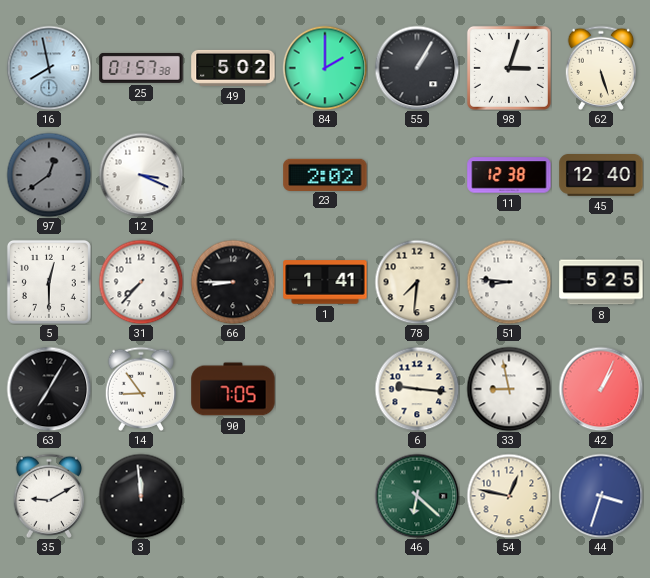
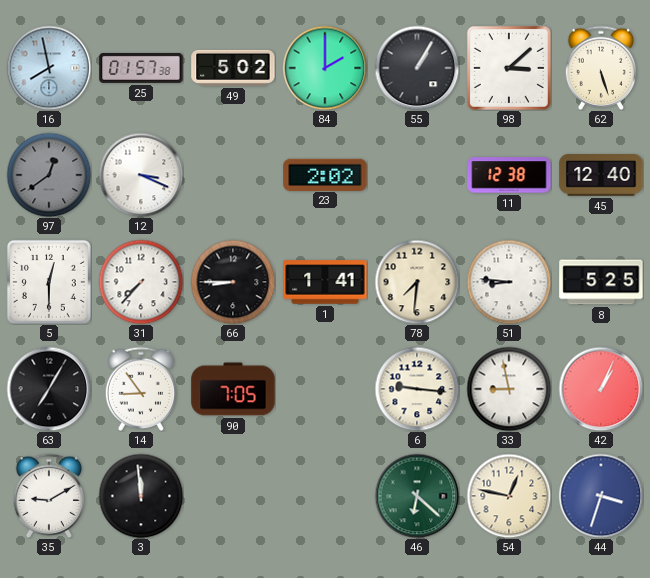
98: 3:03 -> 3:08
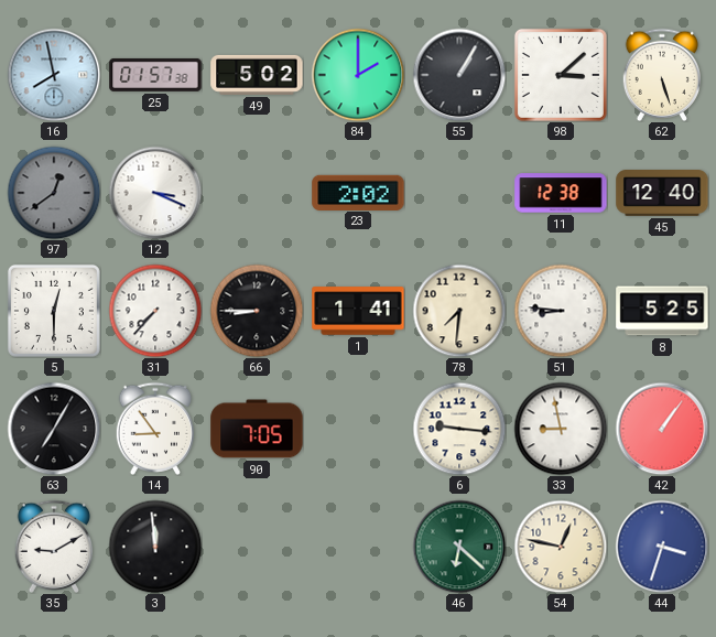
42: 1:04 -> 1:06
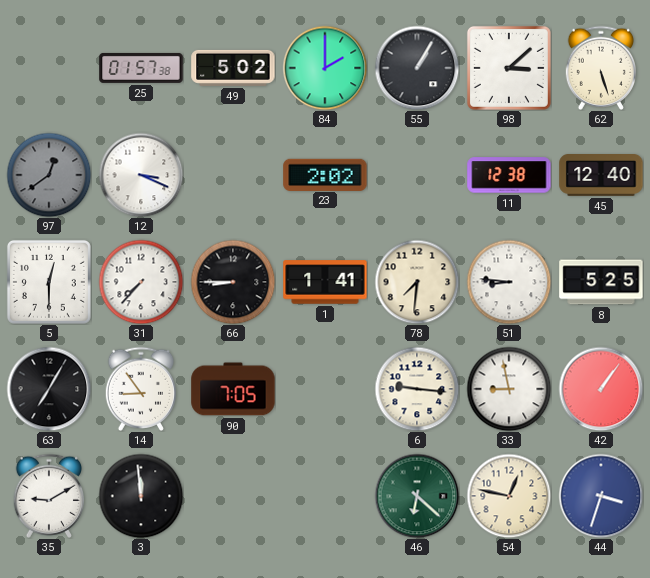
16: 7:58 -> none
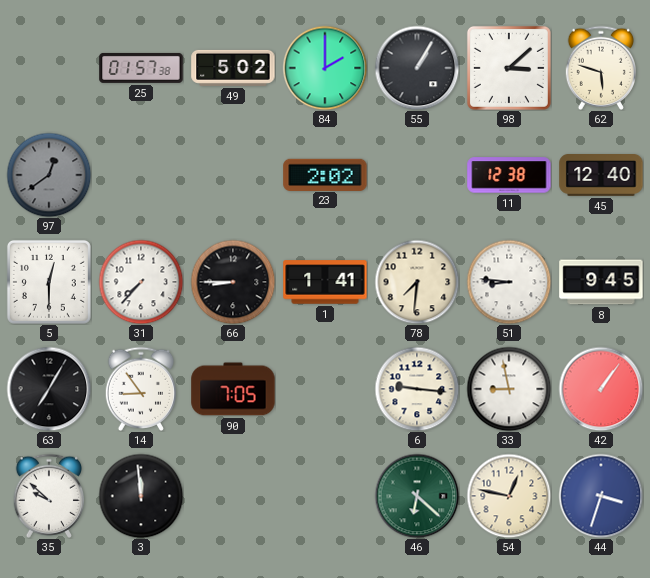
62: 5:27 -> 5:48
12: 3:19 -> none
8: 5:25 -> 9:45
35: 9:10 -> 9:52
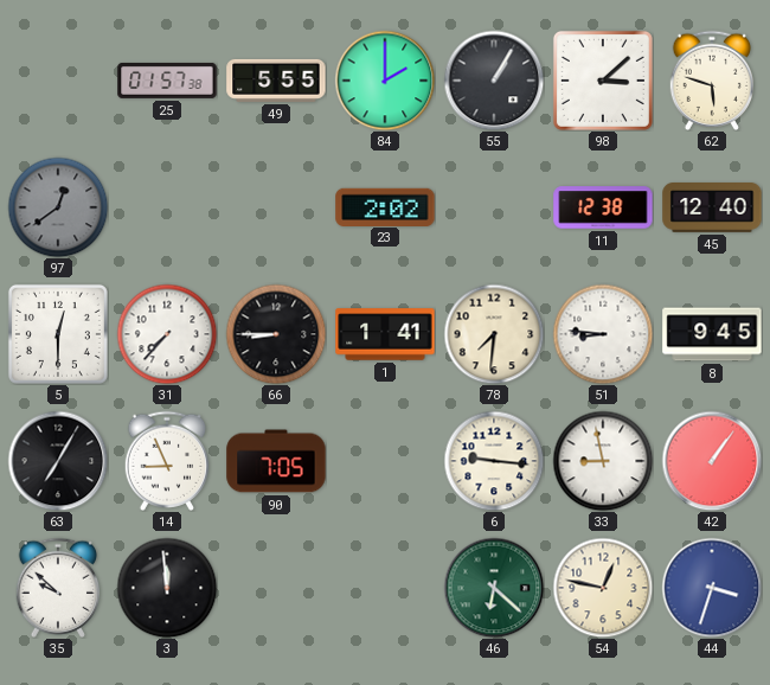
49: 5:02 -> 5:55
14: 8:54 -> 8:56
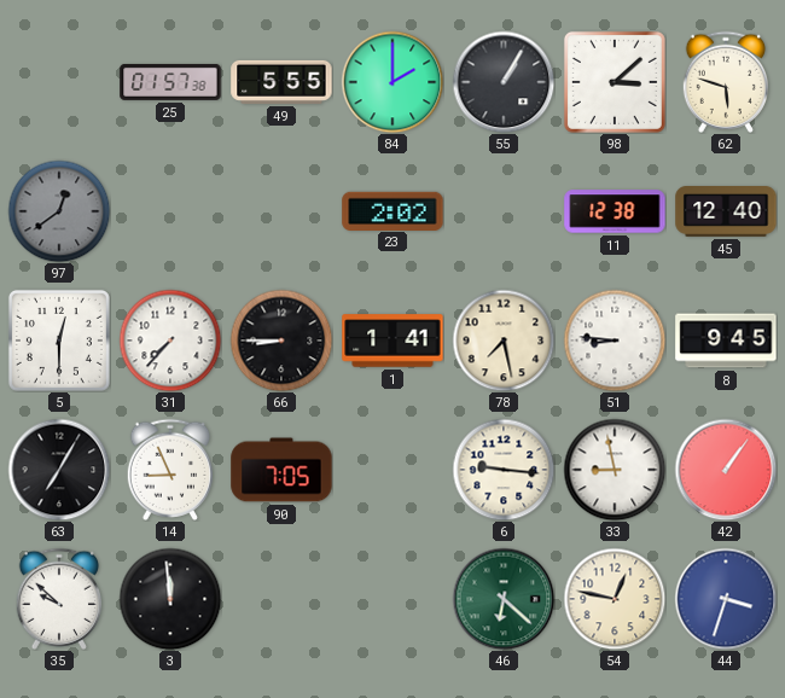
78: 7:31 -> 7:28
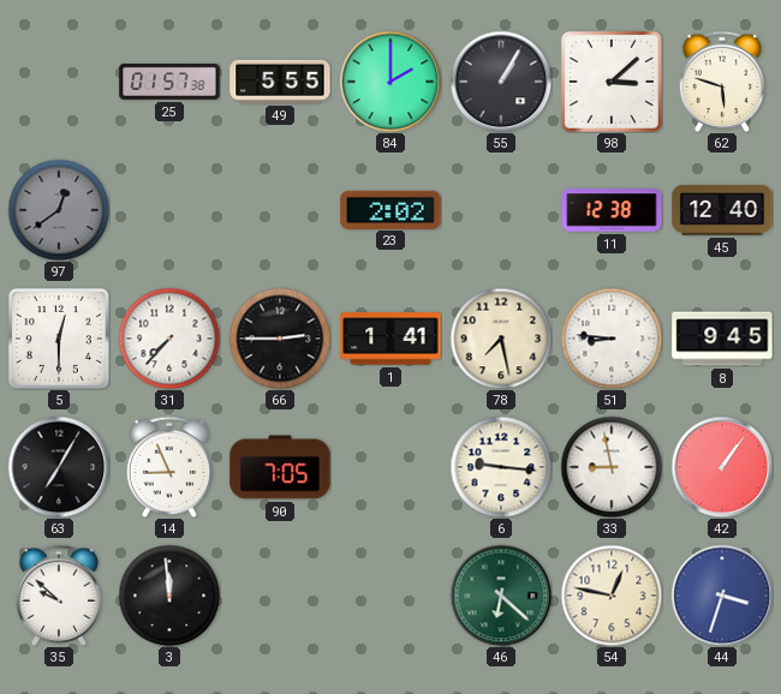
66: 8:45 -> 2:45
